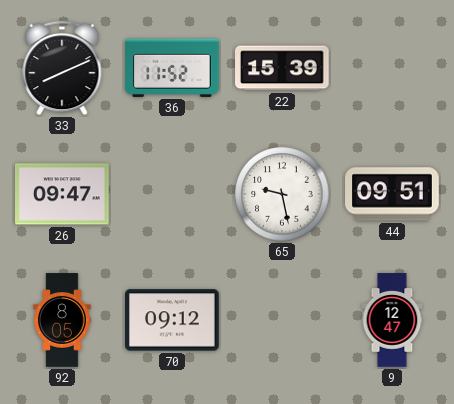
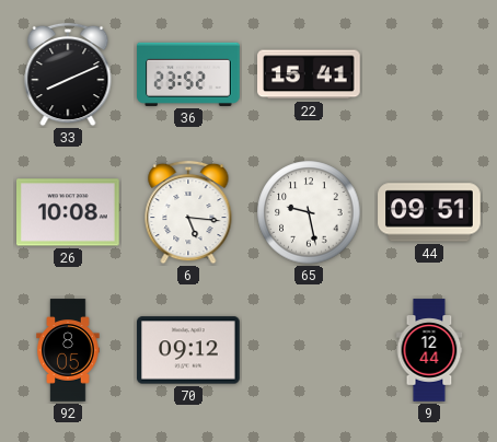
36: 11:52 -> 23:52
22: 15:39 -> 15:41
26: 09:47 -> 10:08
6: none -> 5:16
9: 12:47 -> 12:44
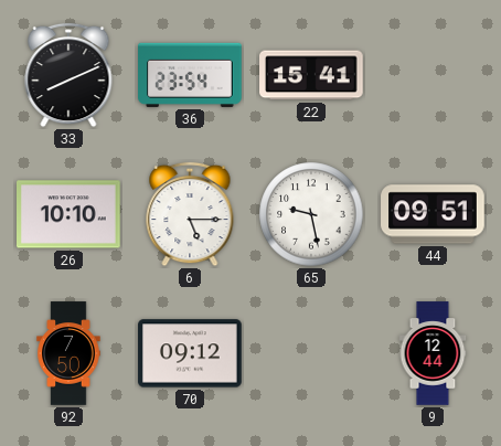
36: 23:52 -> 23:54
26: 10:08 -> 10:10
6: 5:16 -> 5:15
92: 8:05 -> 7:50
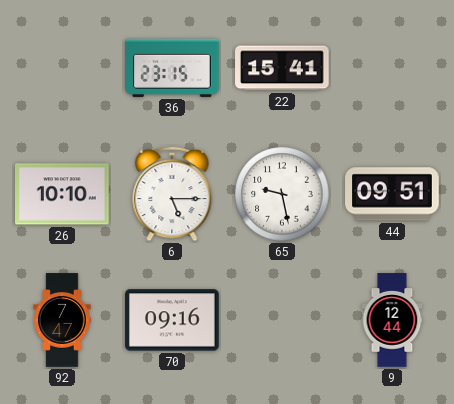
33: 8:11 -> none
36: 23:54 -> 23:15
92: 7:50 -> 7:47
70: 09:12 -> 09:16
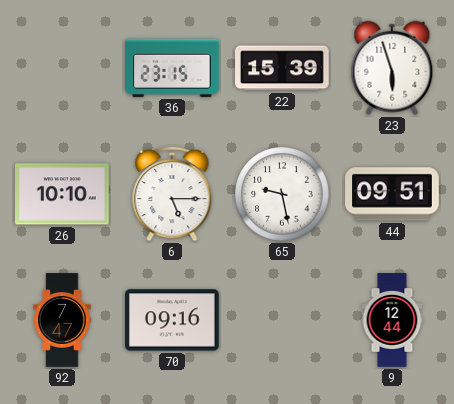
22: 15:41 -> 15:39
23: none -> 5:57
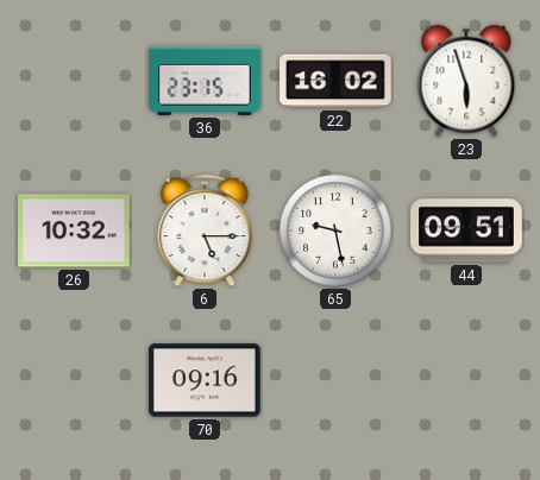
22: 15:39 -> 16:02
26: 10:10 -> 10:32
92: 7:47 -> none
9: 12:44 -> none
